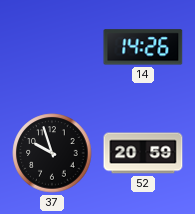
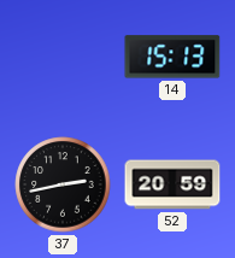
14: 14:26 -> 15:13
37: 9:57 -> 2:43
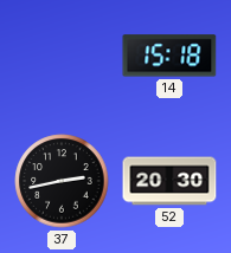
14: 15:13 -> 15:18
52: 20:59 -> 20:30
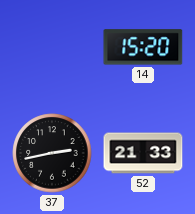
14: 15:18 -> 15:20
52: 20:30 -> 21:33
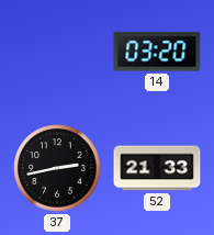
14: 15:20 -> 03:20
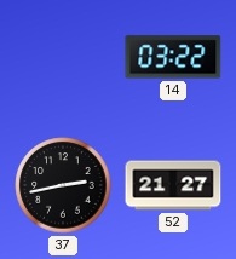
14: 03:20 -> 03:22
52: 21:33 -> 21:27
